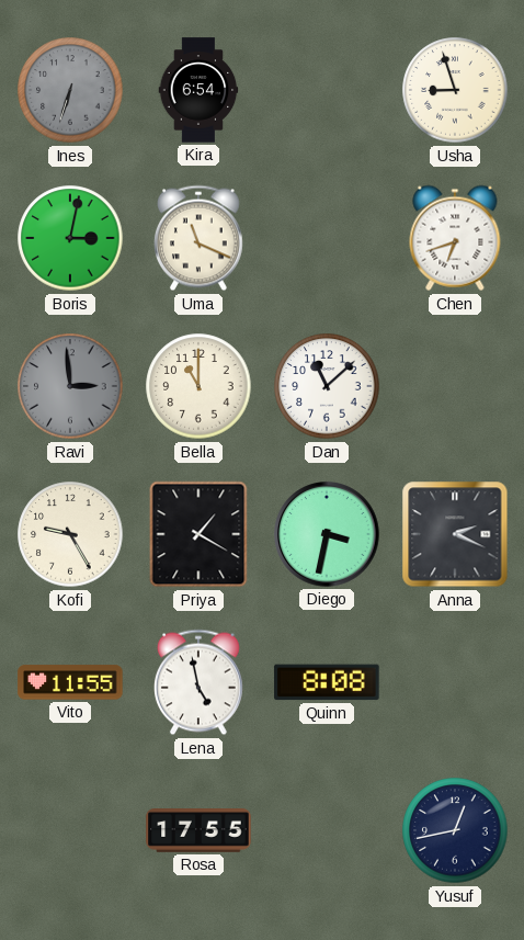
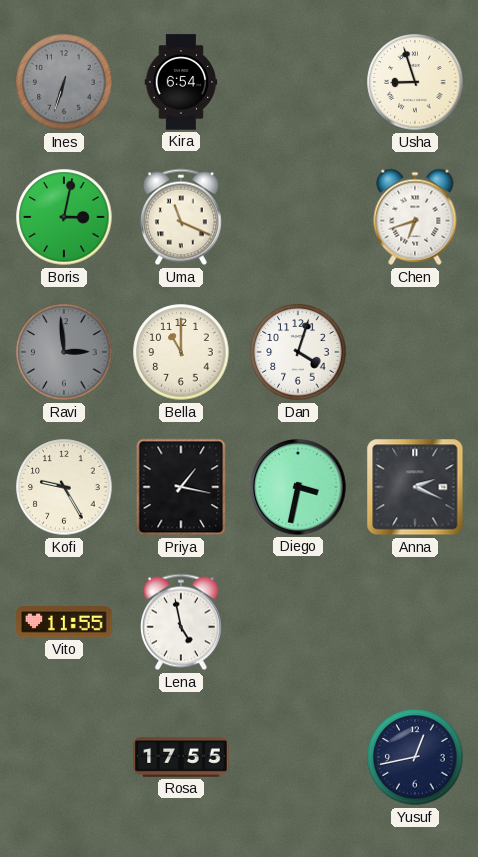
Dan: 11:08 -> 4:03
Priya: 1:20 -> 1:17
Quinn: 8:08 -> none
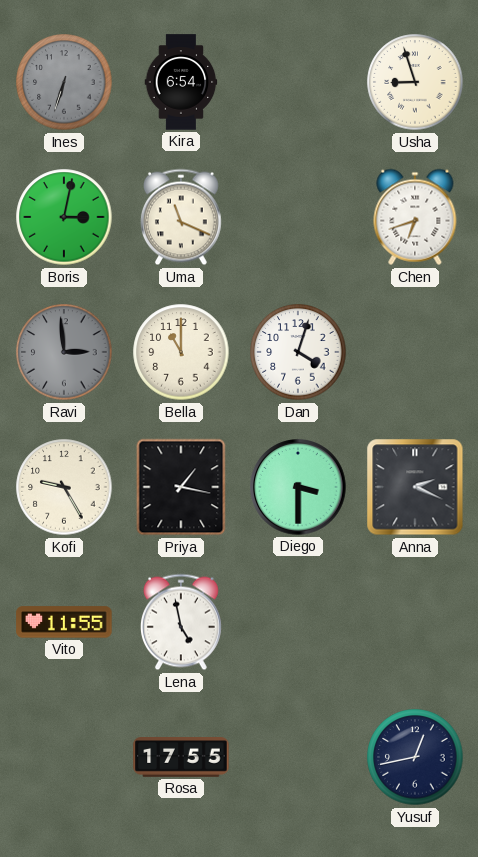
Diego: 3:32 -> 3:30
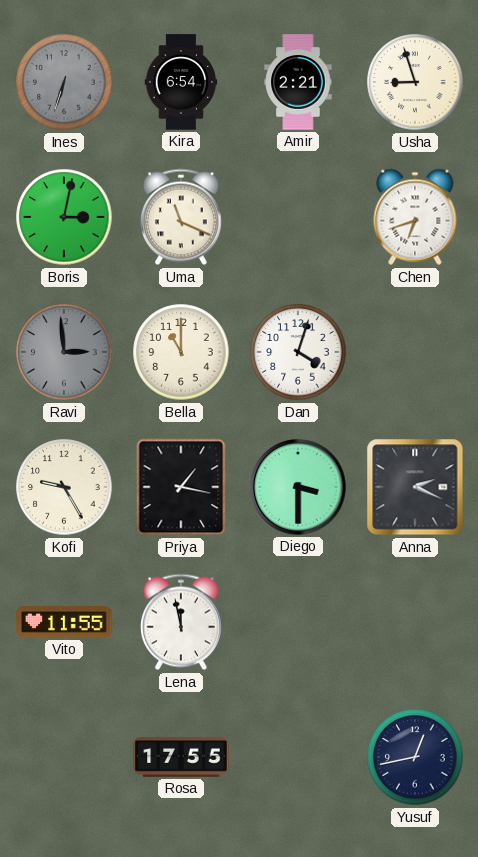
Amir: none -> 2:21
Lena: 4:58 -> 11:58
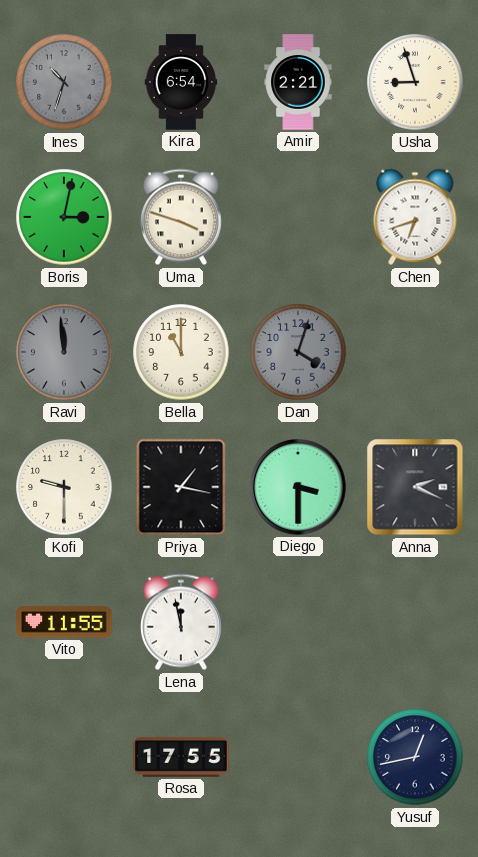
Ines: 6:33 -> 10:33
Uma: 11:19 -> 3:48
Ravi: 2:59 -> 11:59
Dan dial: white -> grey
Kofi: 9:25 -> 9:30
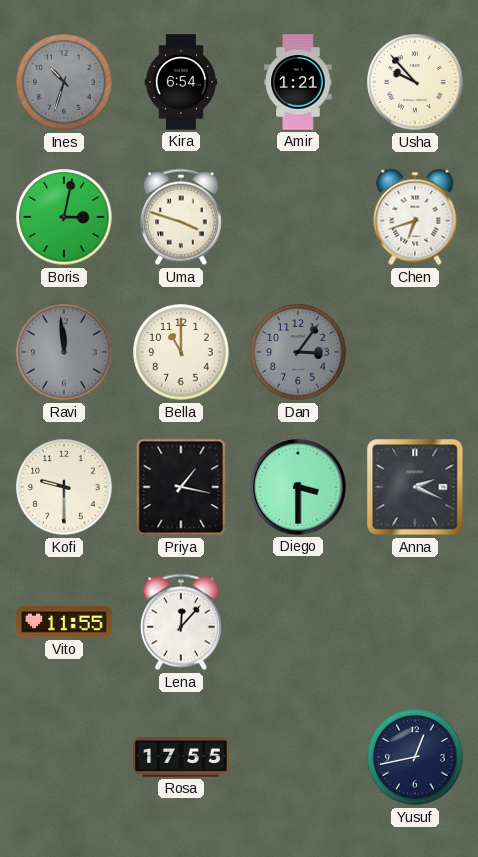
Amir: 2:21 -> 1:21
Usha: 8:57 -> 9:53
Dan: 4:03 -> 3:06
Lena: 11:58 -> 12:07
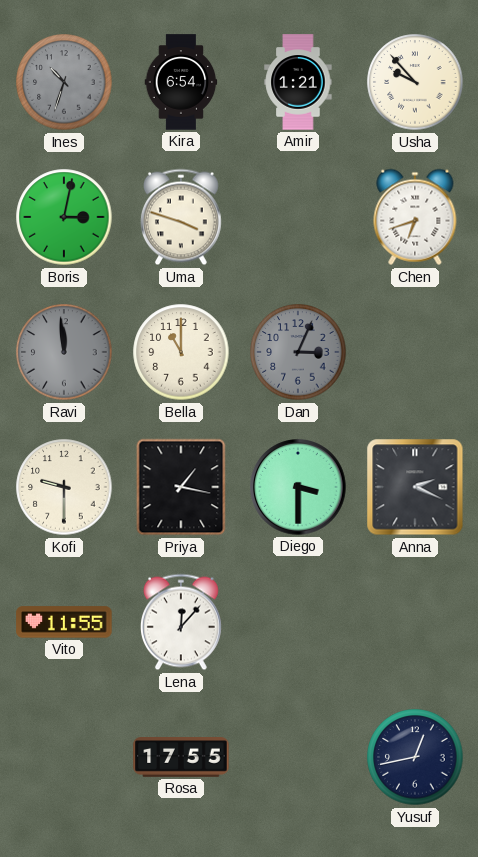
Dan: 3:06 -> 3:04
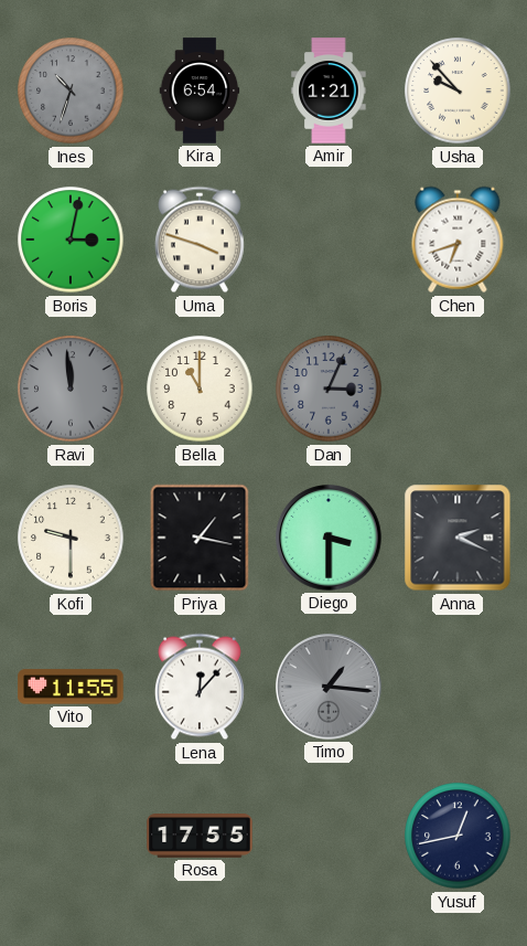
Timo: none -> 1:16
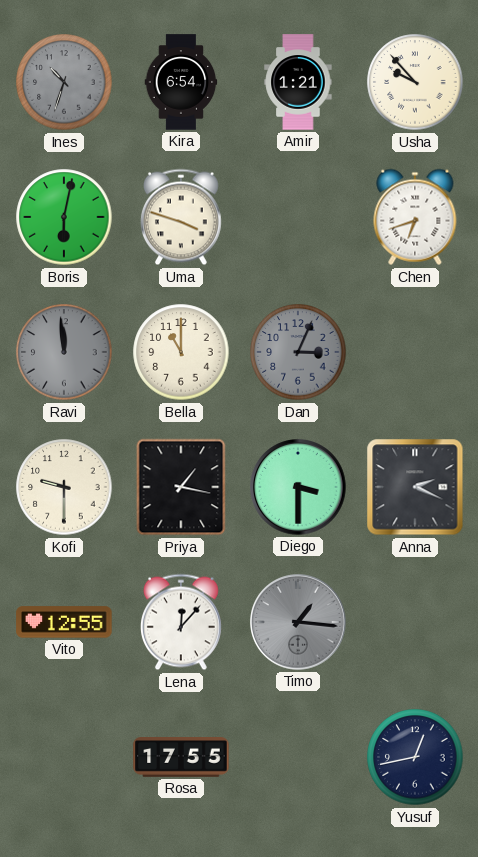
Boris: 3:02 -> 6:02
Vito: 11:55 -> 12:55
